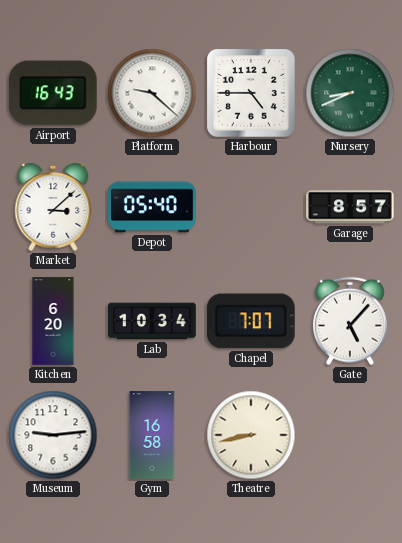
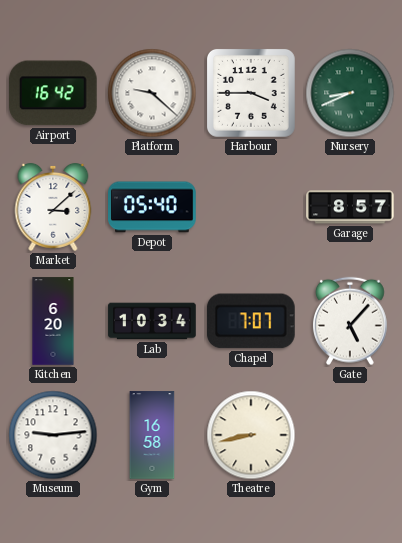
Airport: 16:43 -> 16:42
Harbour: 4:45 -> 3:45
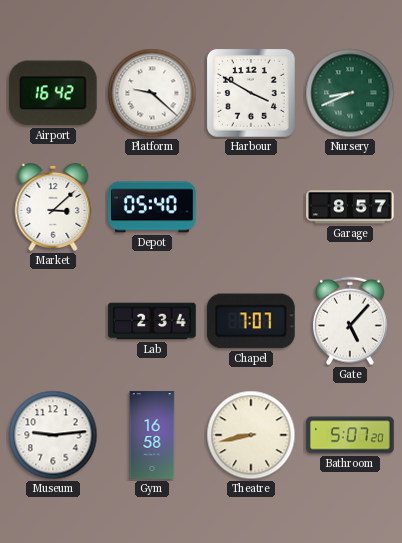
Harbour: 3:45 -> 3:50
Kitchen: 6:20 -> none
Lab: 10:34 -> 2:34
Bathroom: none -> 5:07
